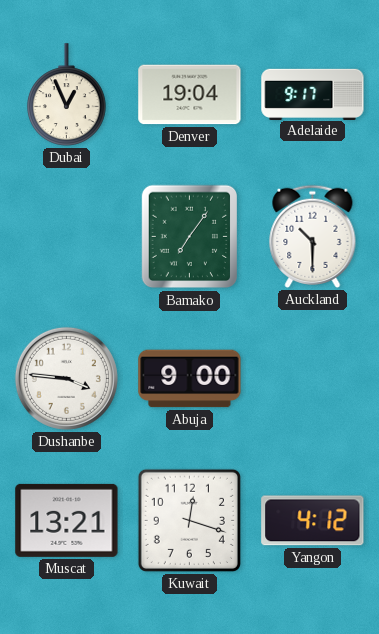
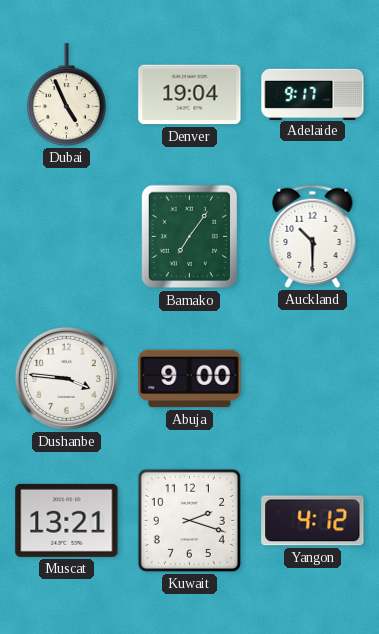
Dubai: 12:56 -> 4:56
Kuwait: 12:18 -> 2:18
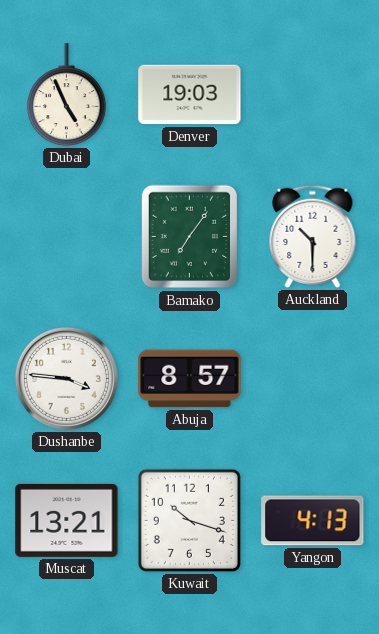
Denver: 19:04 -> 19:03
Adelaide: 9:17 -> none
Abuja: 9:00 -> 8:57
Kuwait: 2:18 -> 10:18
Yangon: 4:12 -> 4:13
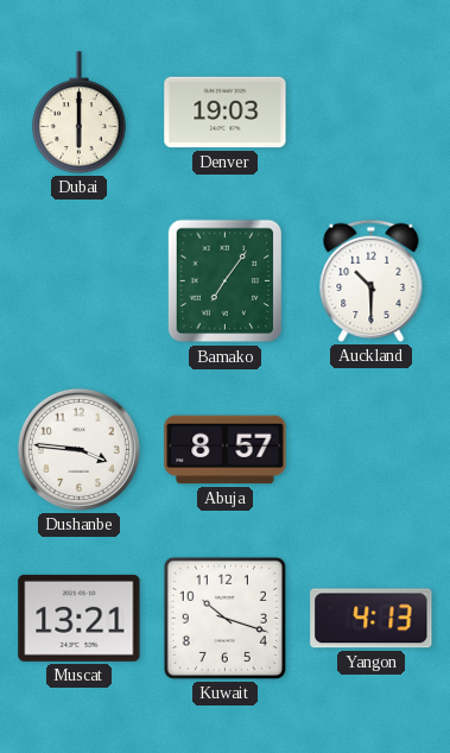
Dubai: 4:56 -> 6:00
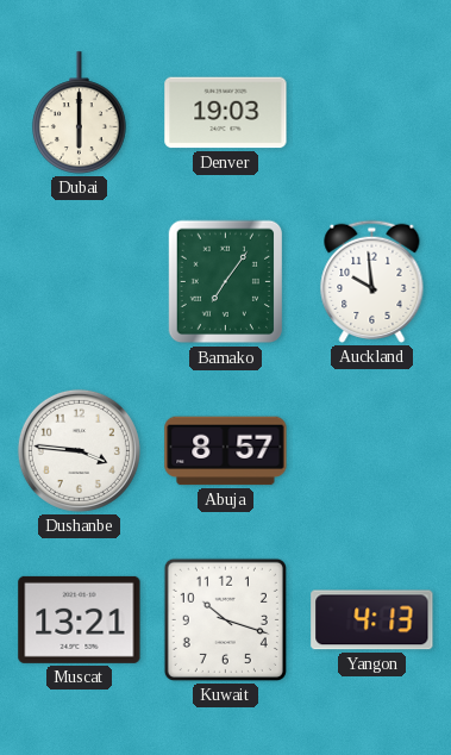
Auckland: 10:30 -> 9:59
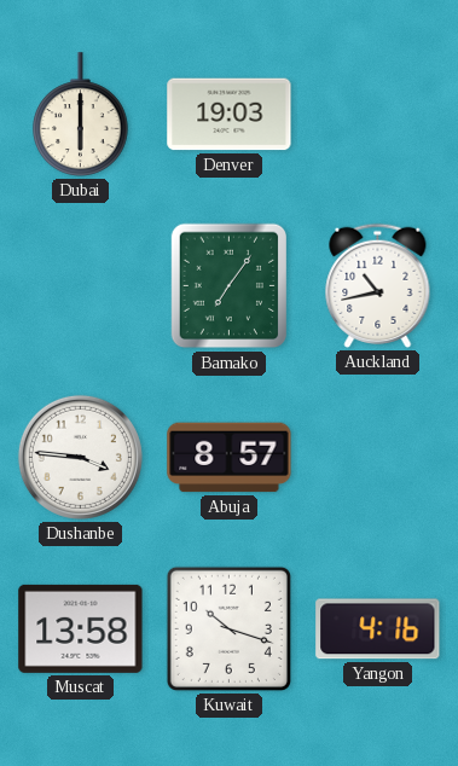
Auckland: 9:59 -> 10:43
Muscat: 13:21 -> 13:58
Yangon: 4:13 -> 4:16
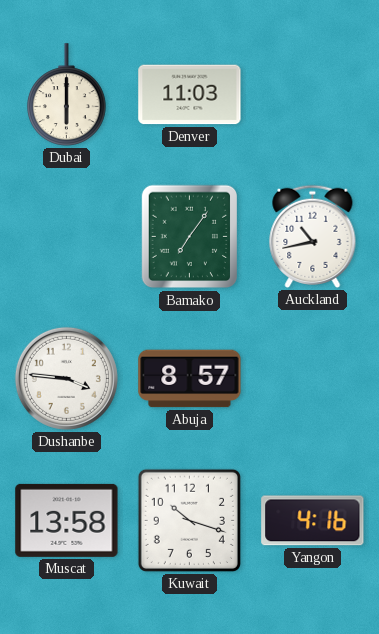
Denver: 19:03 -> 11:03
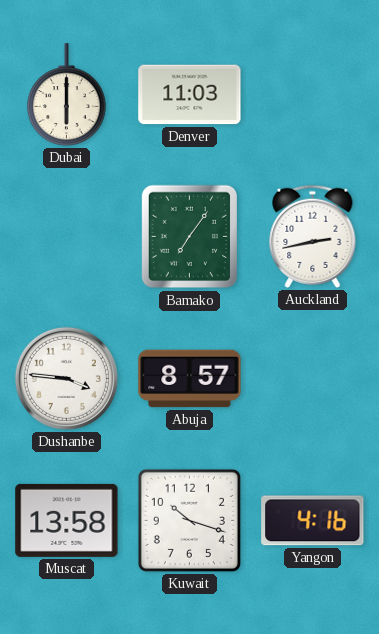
Auckland: 10:43 -> 2:43
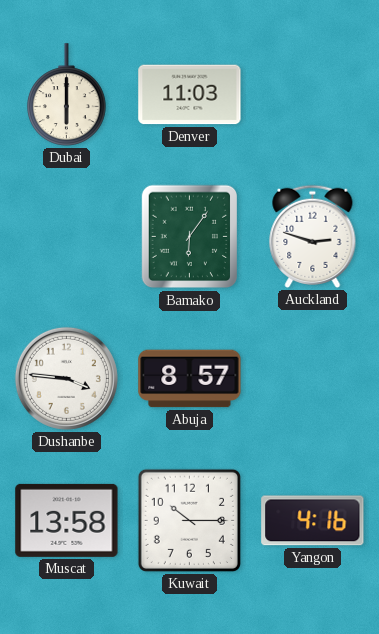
Bamako: 7:06 -> 6:06
Auckland: 2:43 -> 2:48
Kuwait: 10:18 -> 10:15
